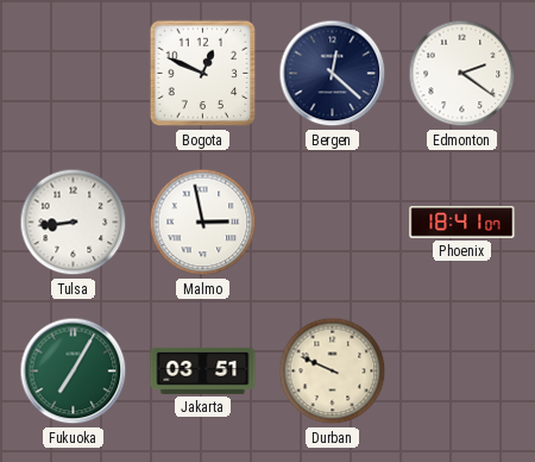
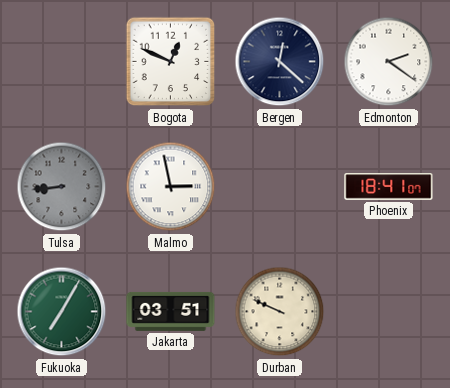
Tulsa dial: white -> grey
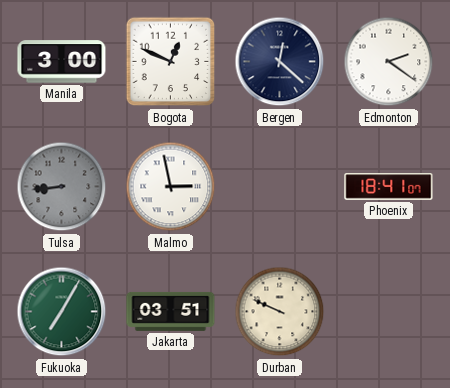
Manila: none -> 3:00
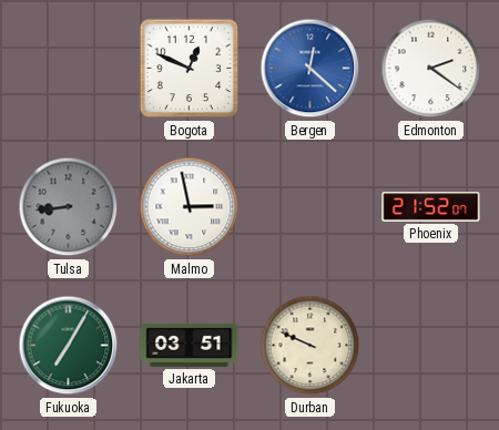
Manila: 3:00 -> none
Bergen dial: navy -> blue
Phoenix: 18:41 -> 21:52
